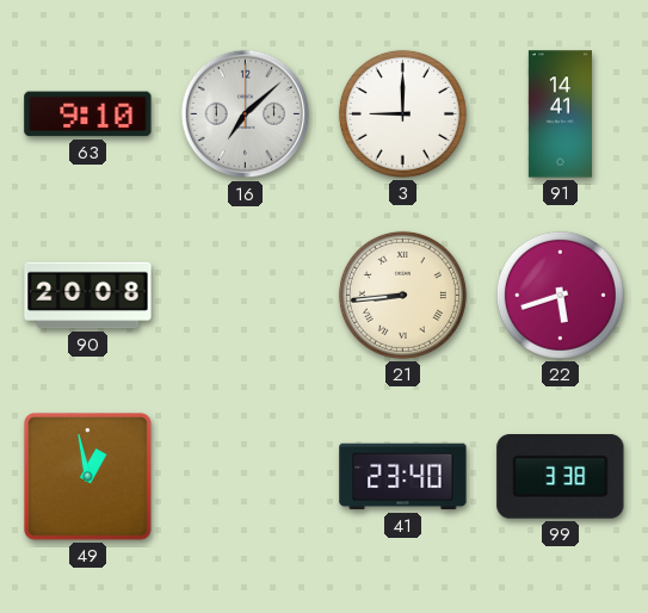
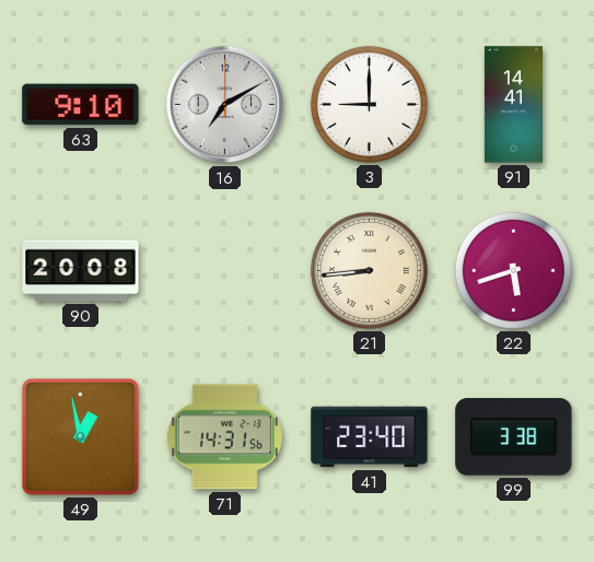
16: 7:08 -> 7:10
71: none -> 14:31
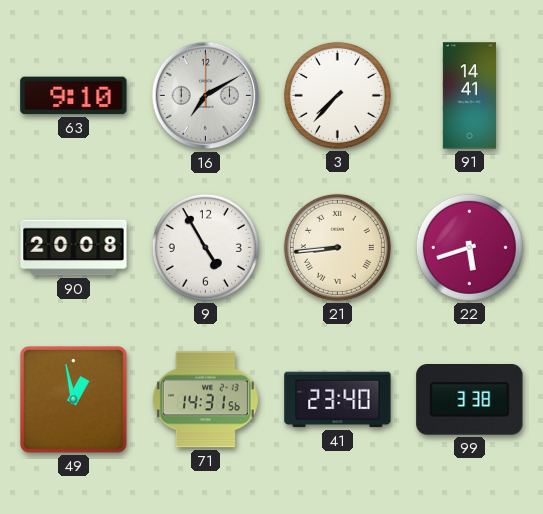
3: 9:00 -> 7:37
9: none -> 4:55
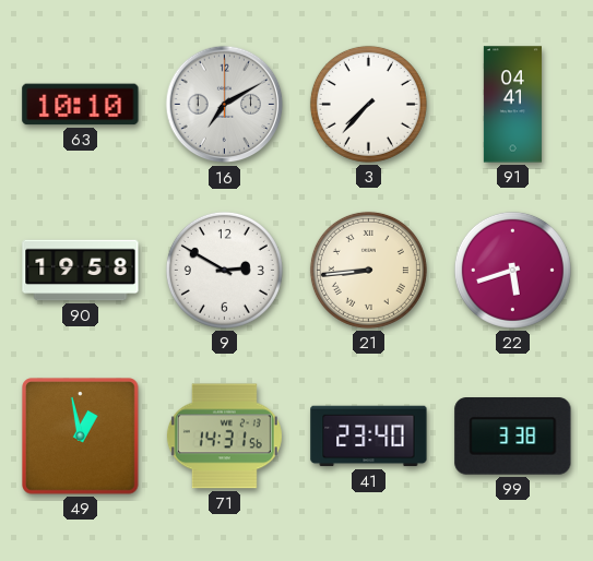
63: 9:10 -> 10:10
91: 14:41 -> 04:41
90: 20:08 -> 19:58
9: 4:55 -> 2:50
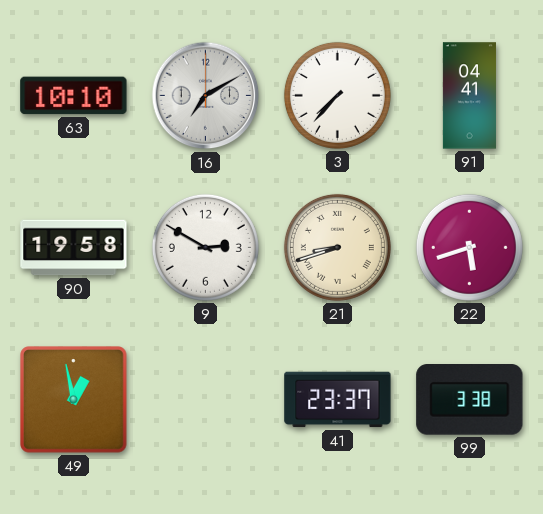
21: 8:44 -> 8:42
71: 14:31 -> none
41: 23:40 -> 23:37
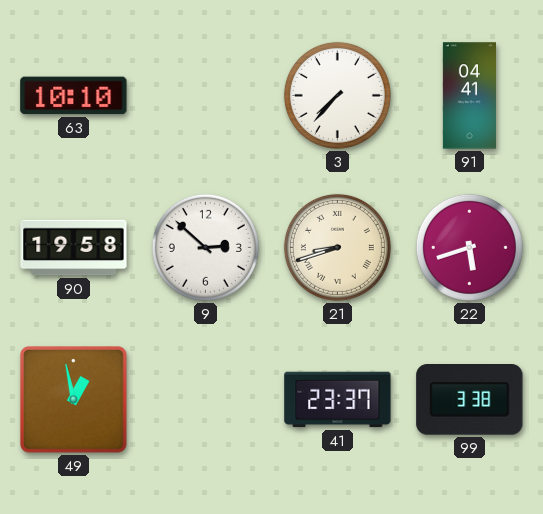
16: 7:10 -> none
9: 2:50 -> 2:52
